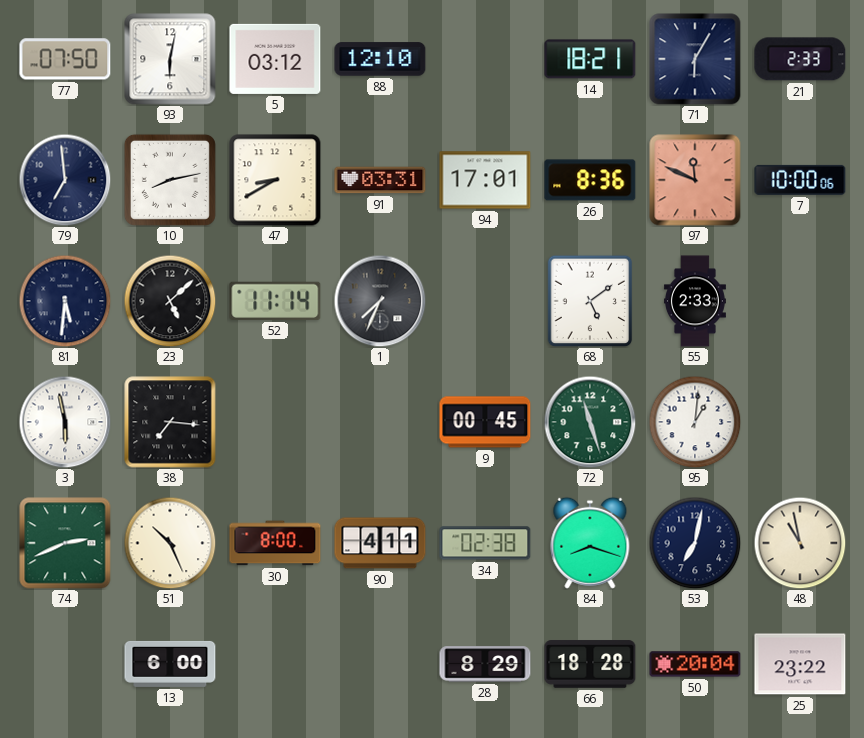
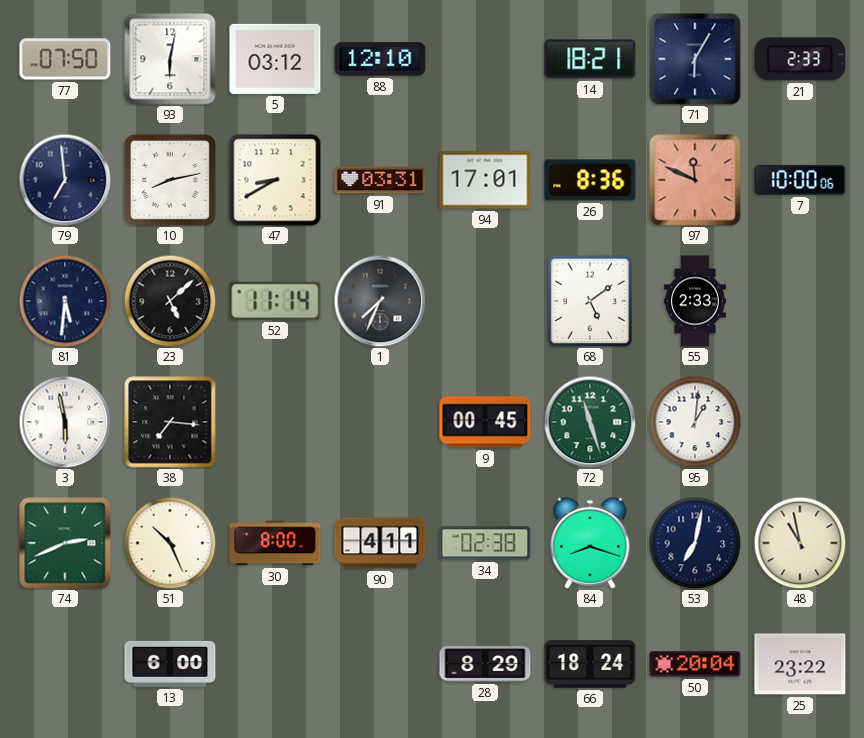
66: 18:28 -> 18:24
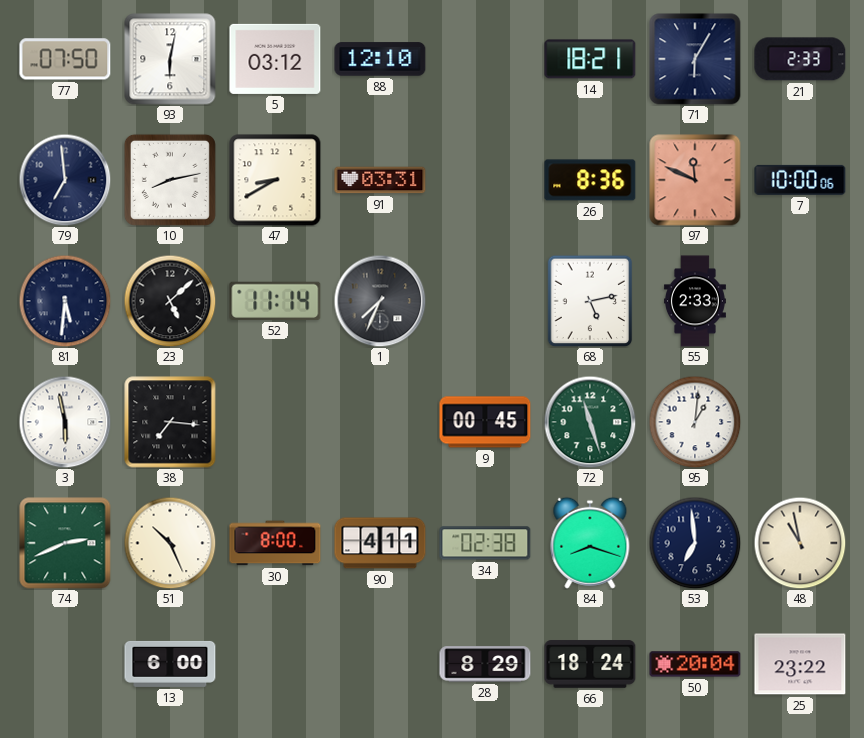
94: 17:01 -> none
68: 5:09 -> 5:13
53: 7:02 -> 6:59
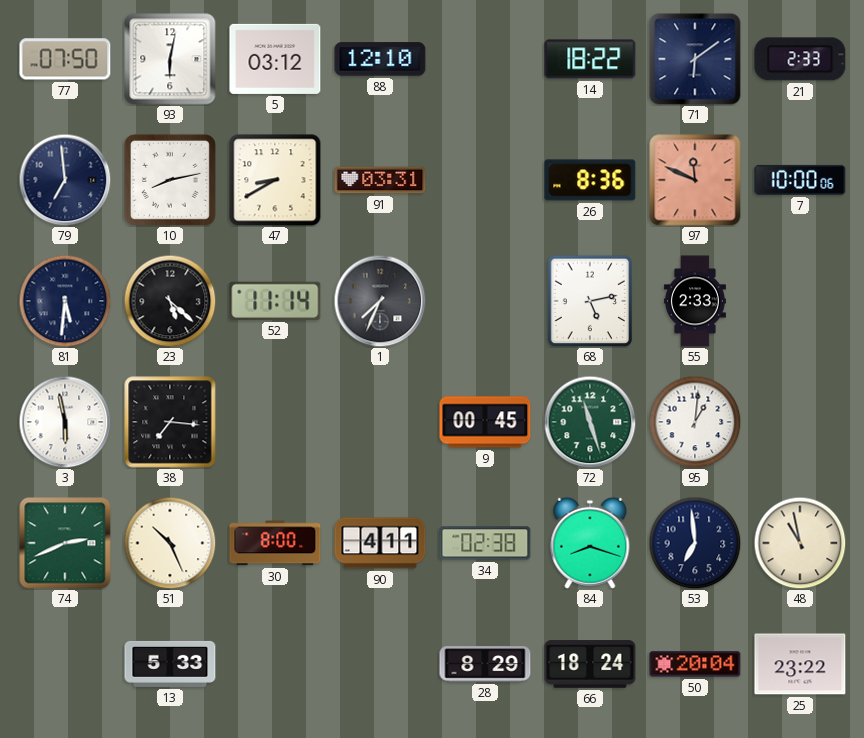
14: 18:21 -> 18:22
71: 6:05 -> 6:09
23: 5:08 -> 5:22
13: 6:00 -> 5:33
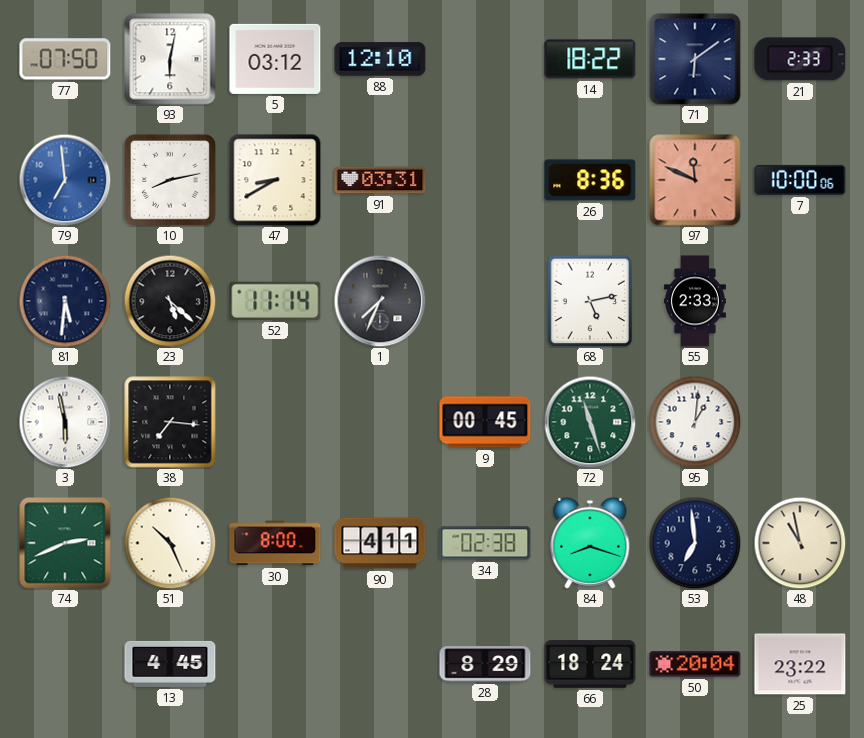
79 dial: navy -> blue
13: 5:33 -> 4:45
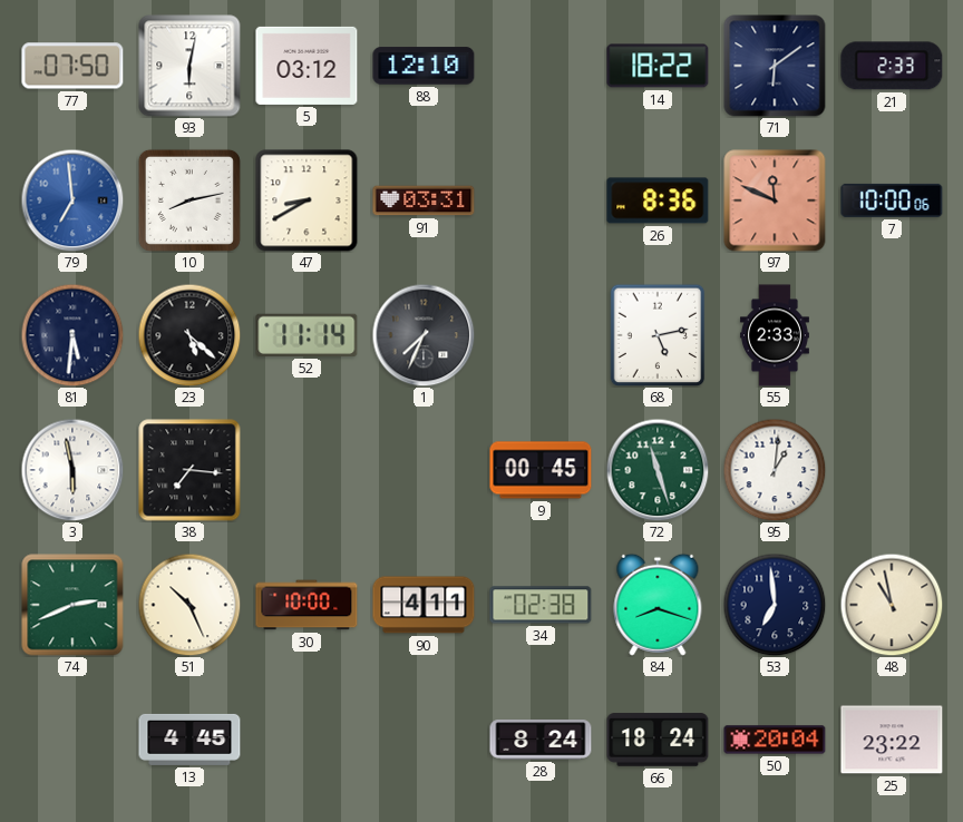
30: 8:00 -> 10:00
28: 8:29 -> 8:24
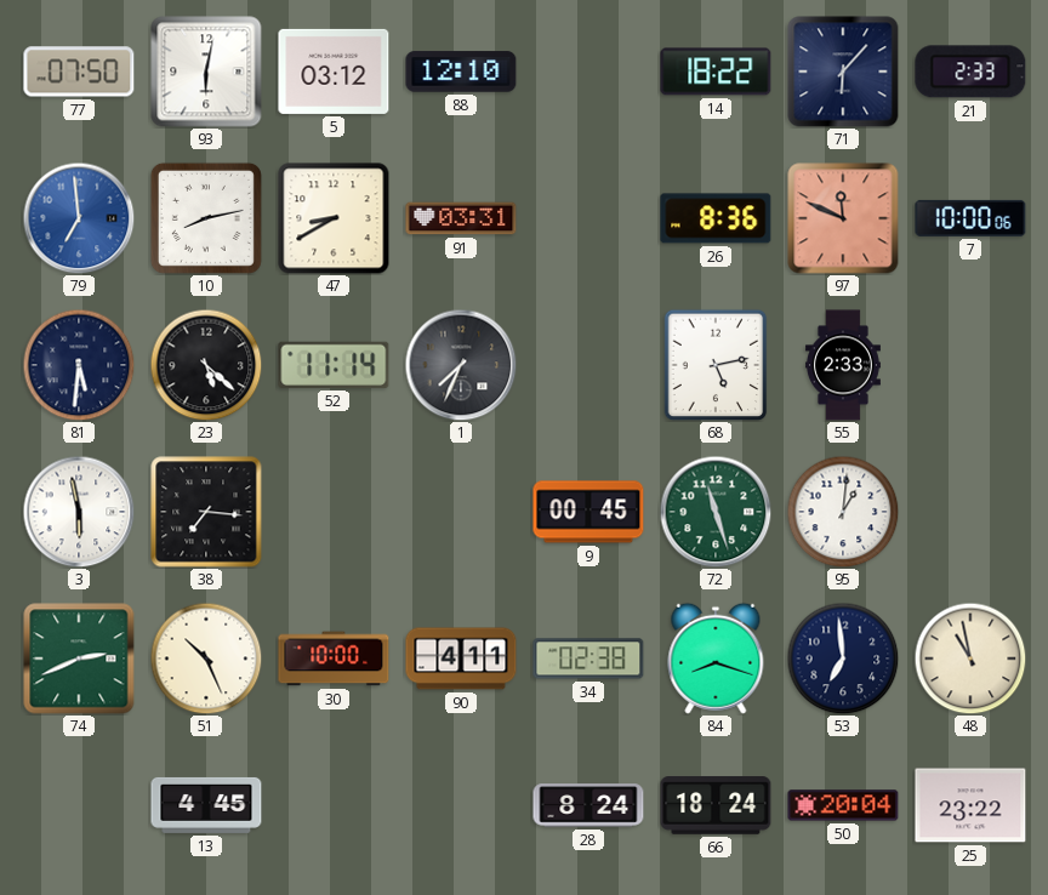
71: 6:09 -> 6:07
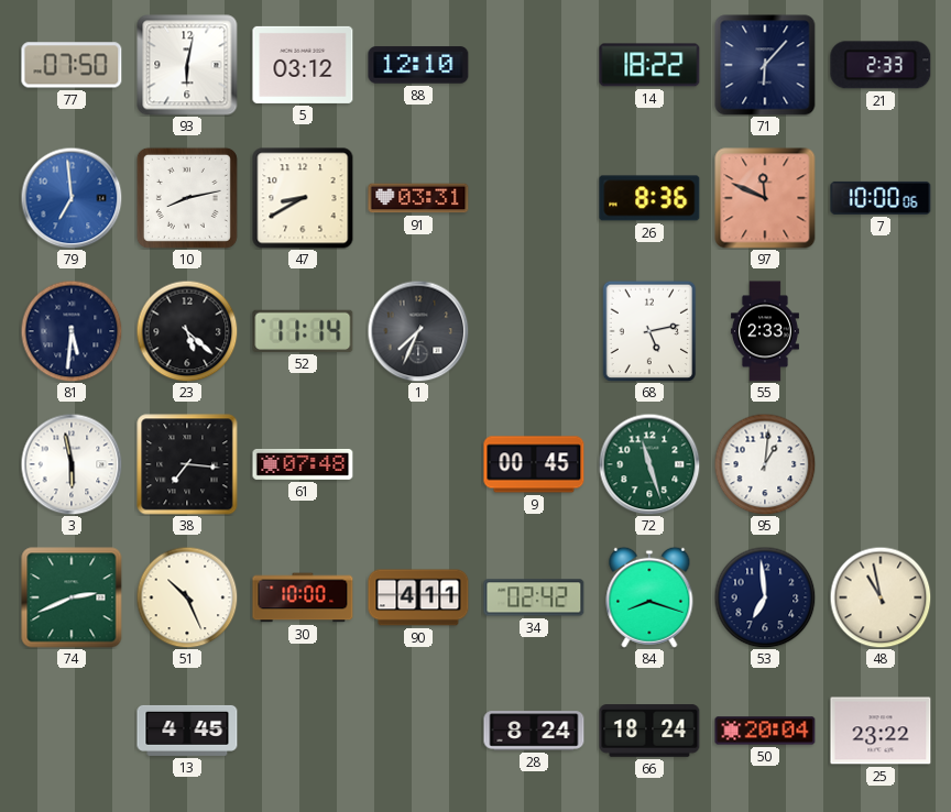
61: none -> 07:48
34: 02:38 -> 02:42
